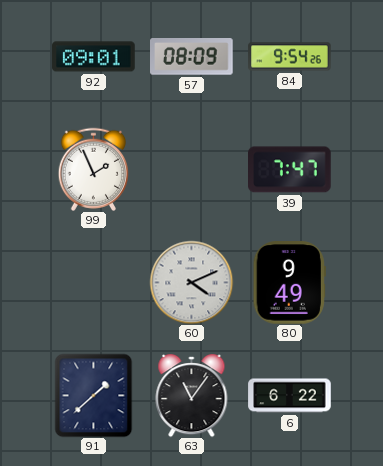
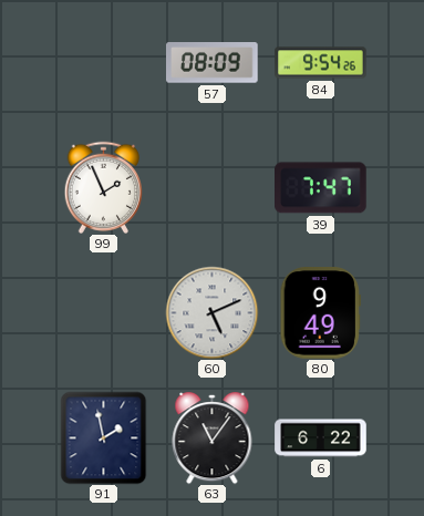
92: 09:01 -> none
60: 4:11 -> 5:11
91: 1:38 -> 1:58
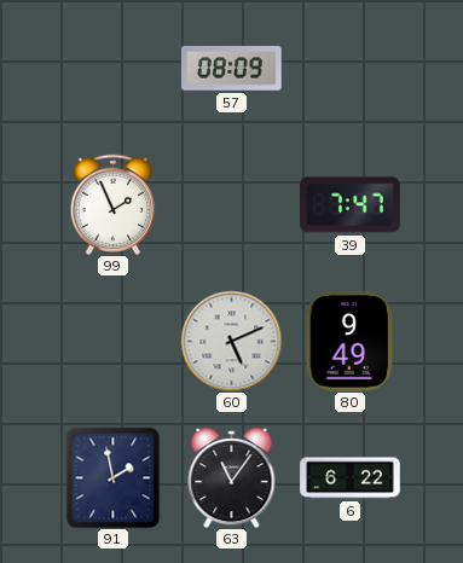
84: 9:54 -> none
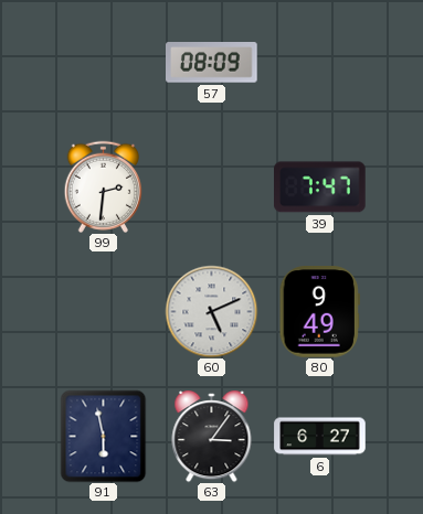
99: 1:56 -> 2:31
91: 1:58 -> 5:58
63: 11:06 -> 3:06
6: 6:22 -> 6:27
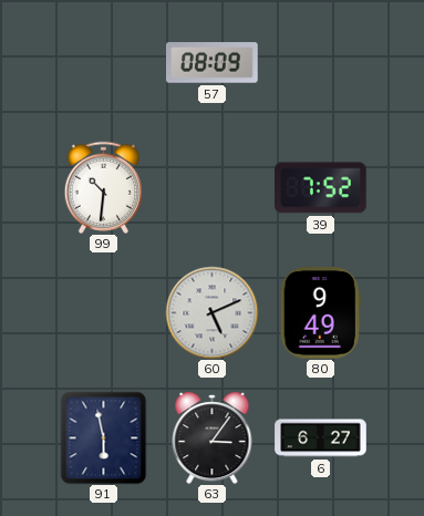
99: 2:31 -> 10:31
39: 7:47 -> 7:52
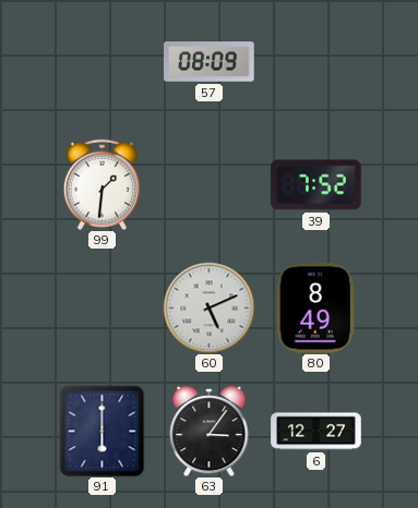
99: 10:31 -> 1:31
80: 9:49 -> 8:49
91: 5:58 -> 6:00
6: 6:27 -> 12:27
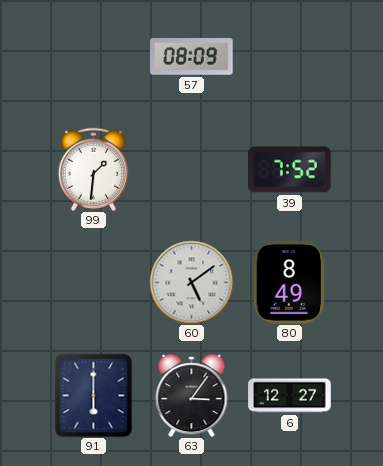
60: 5:11 -> 5:09
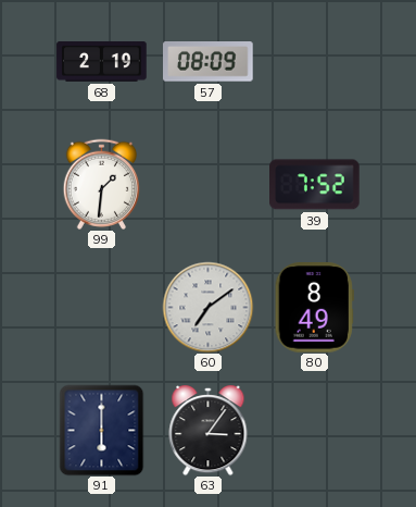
68: none -> 2:19
60: 5:09 -> 7:09
6: 12:27 -> none
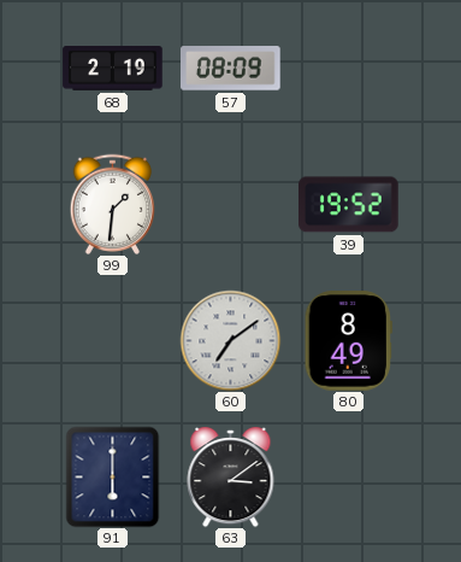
39: 7:52 -> 19:52
63: 3:06 -> 3:09
